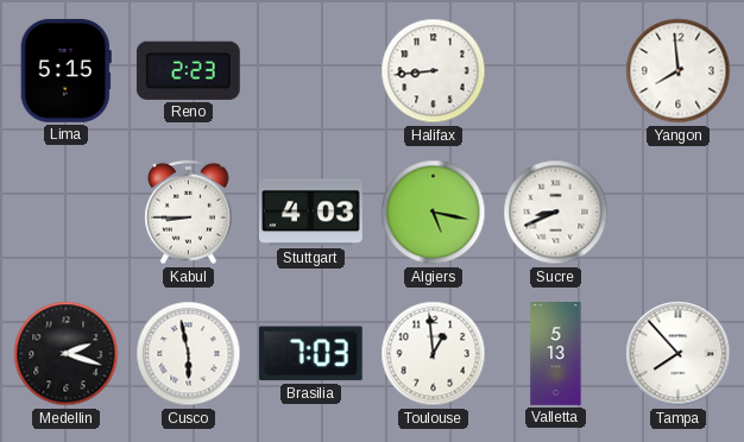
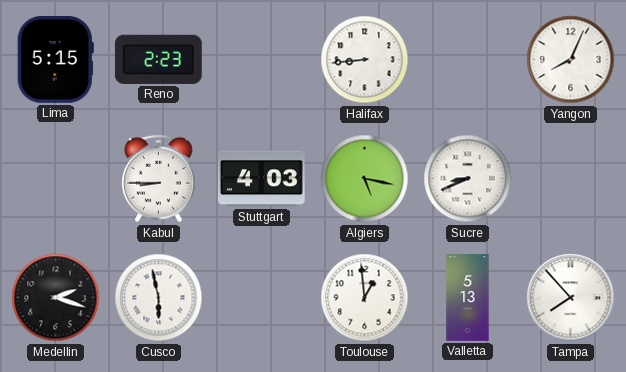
Yangon: 7:59 -> 8:04
Brasilia: 7:03 -> none
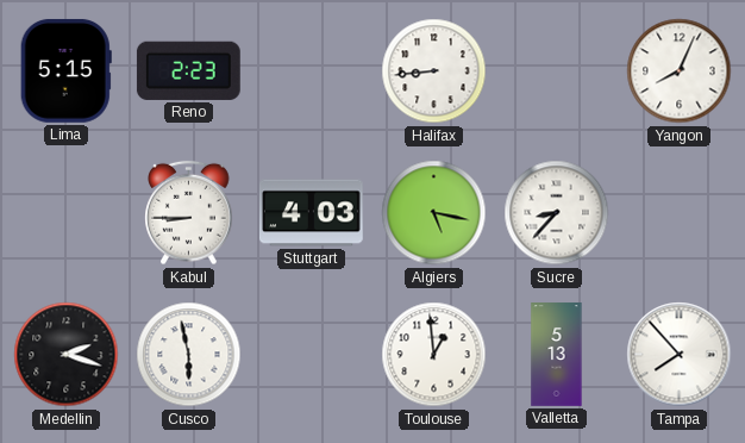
Sucre: 8:41 -> 8:37
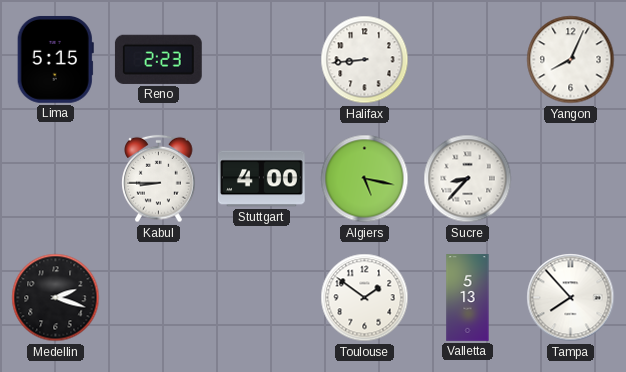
Stuttgart: 4:03 -> 4:00
Cusco: 5:58 -> none
Toulouse: 12:59 -> 1:51
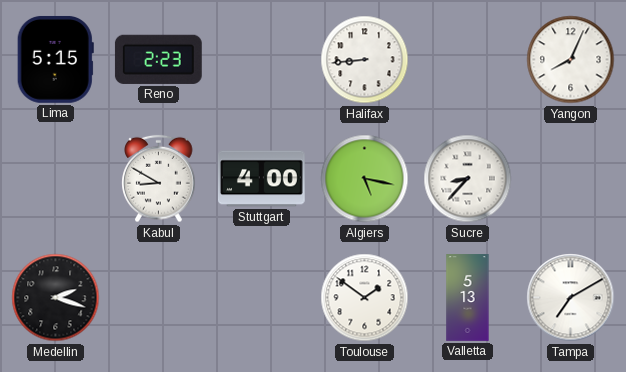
Kabul: 8:45 -> 8:50
Tampa: 7:53 -> 7:10
